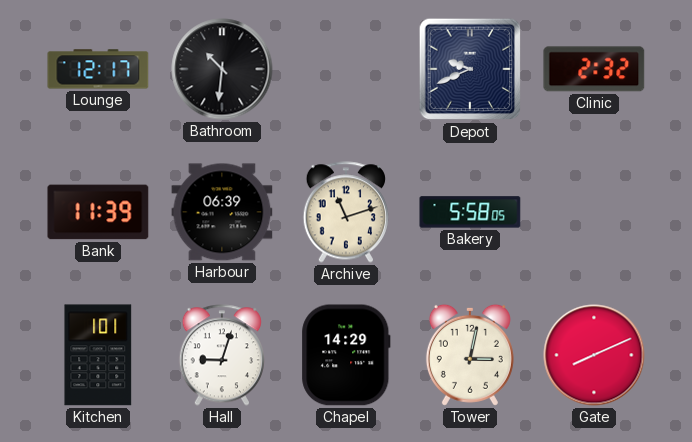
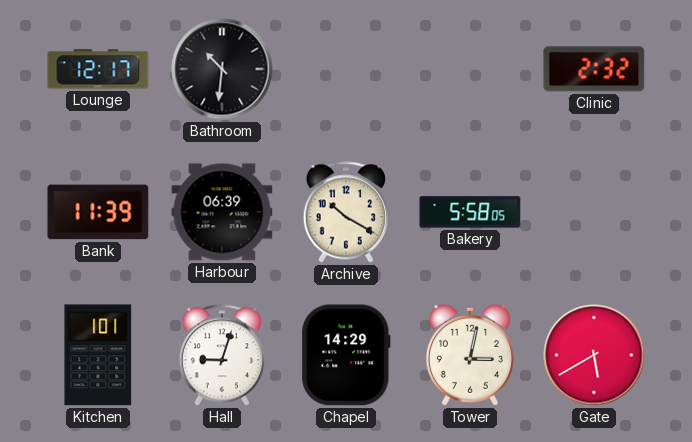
Depot: 9:41 -> none
Archive: 11:12 -> 10:20
Gate: 8:11 -> 5:40
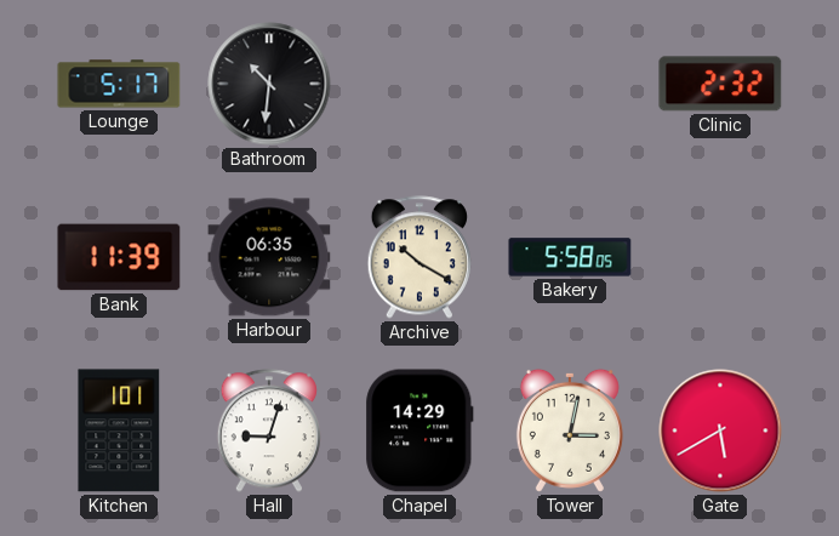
Lounge: 12:17 -> 5:17
Harbour: 06:39 -> 06:35
